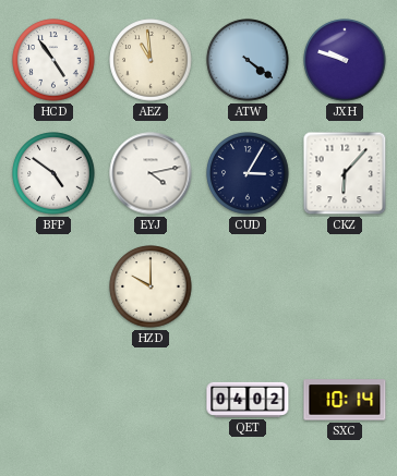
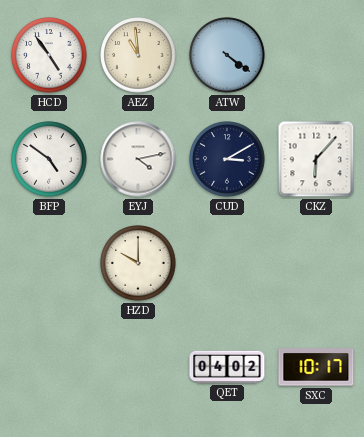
JXH: 9:48 -> none
CUD: 3:05 -> 3:10
SXC: 10:14 -> 10:17
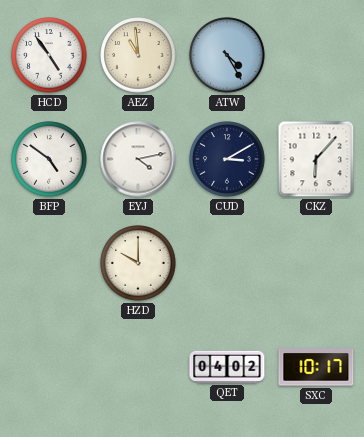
ATW: 4:21 -> 4:25
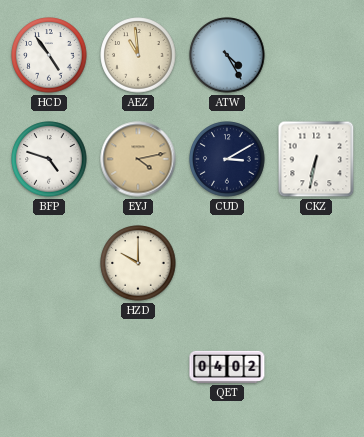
BFP: 4:51 -> 4:48
EYJ dial: white -> champagne
CKZ: 6:07 -> 6:32
SXC: 10:17 -> none
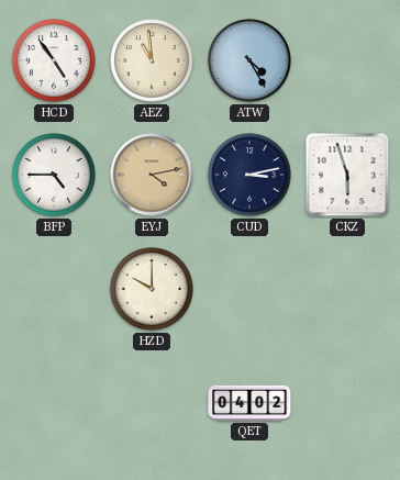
BFP: 4:48 -> 4:45
CUD: 3:10 -> 3:13
CKZ: 6:32 -> 5:57
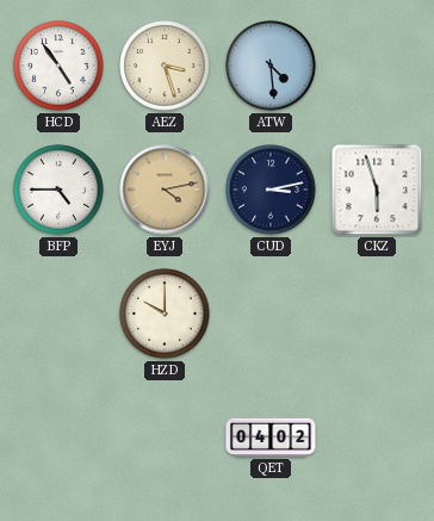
AEZ: 10:59 -> 3:27
ATW: 4:25 -> 4:29
